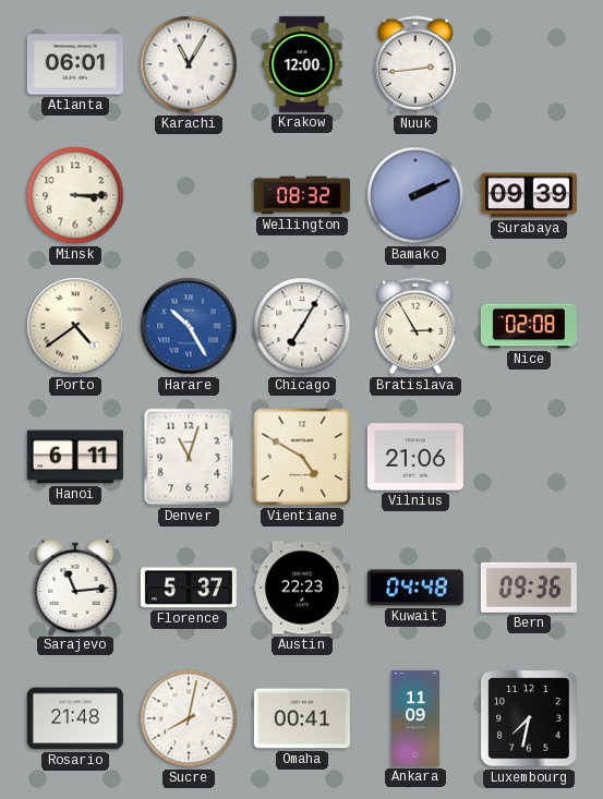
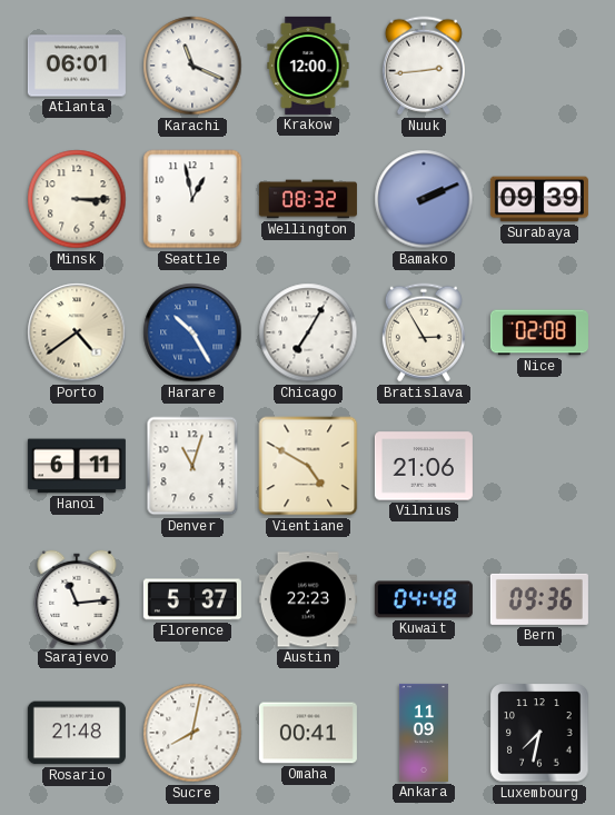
Karachi: 11:05 -> 11:19
Seattle: none -> 12:58
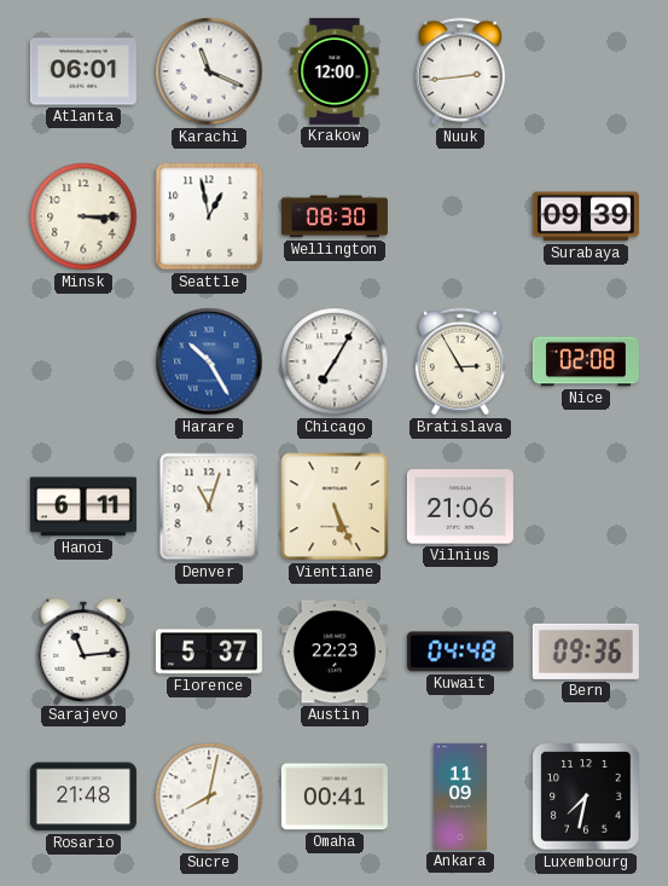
Wellington: 08:32 -> 08:30
Bamako: 2:11 -> none
Porto: 4:39 -> none
Vientiane: 4:50 -> 5:26
